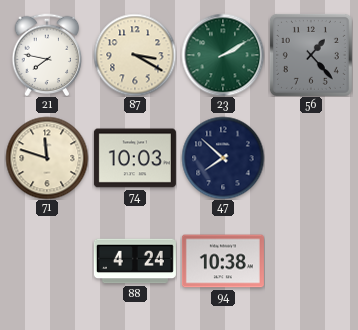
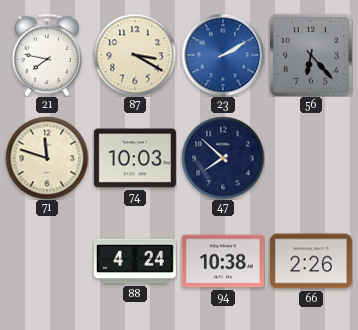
23 dial: green -> blue
56: 1:23 -> 6:23
66: none -> 2:26
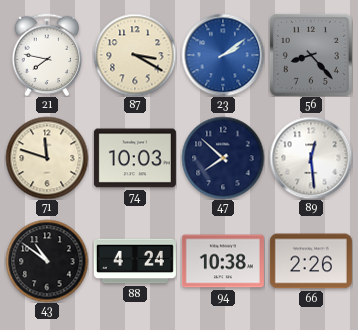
23: 2:10 -> 2:09
56: 6:23 -> 8:23
89: none -> 12:29
43: none -> 10:51
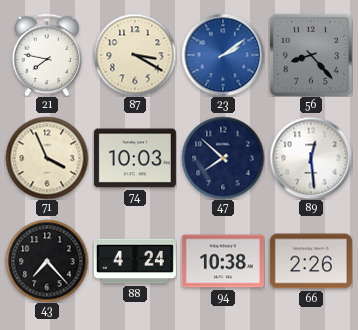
71: 11:48 -> 3:56
43: 10:51 -> 7:23
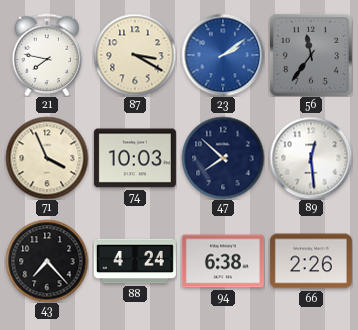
56: 8:23 -> 11:36
94: 10:38 -> 6:38
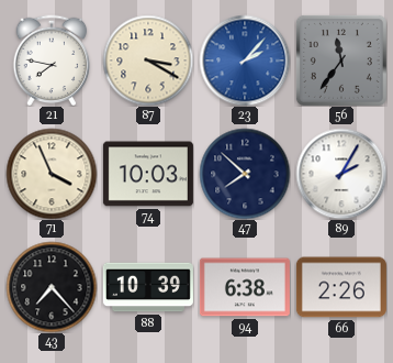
23: 2:09 -> 2:07
89: 12:29 -> 2:05
88: 4:24 -> 10:39
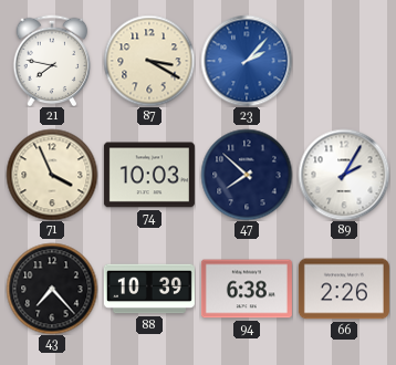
56: 11:36 -> none
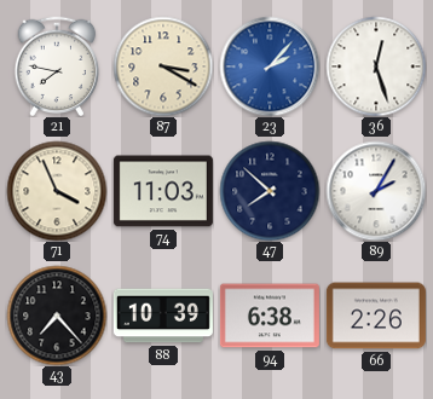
36: none -> 12:27
74: 10:03 -> 11:03
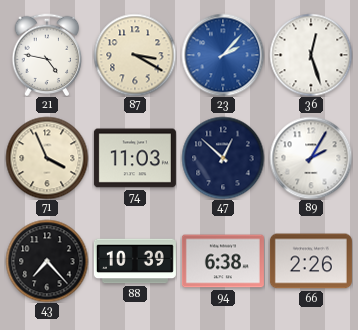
21: 7:47 -> 4:47
47: 7:52 -> 12:52
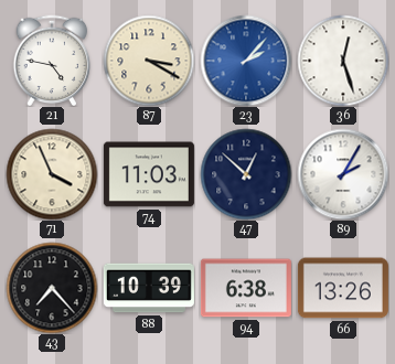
66: 2:26 -> 13:26
